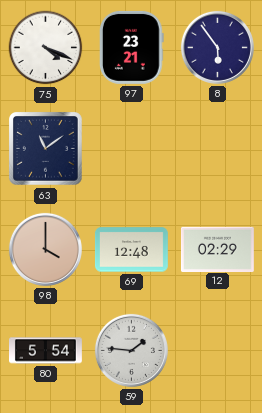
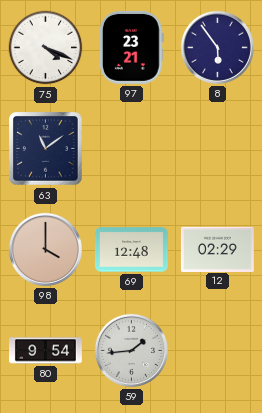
80: 5:54 -> 9:54
59: 1:46 -> 1:44
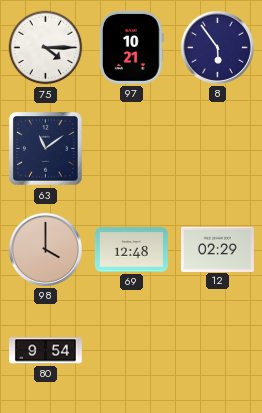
75: 4:19 -> 4:15
97: 23:21 -> 10:21
59: 1:44 -> none
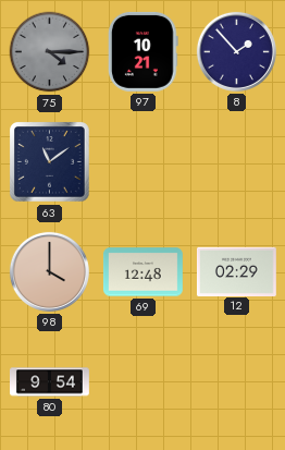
75 dial: white -> grey
8: 5:54 -> 1:53
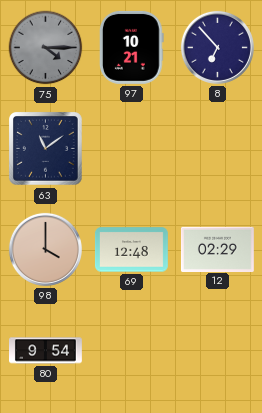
8: 1:53 -> 6:53
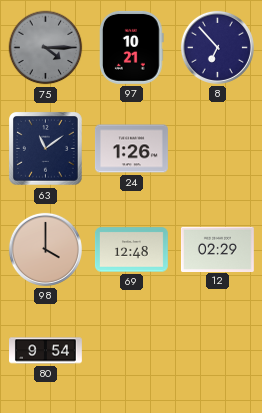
24: none -> 1:26
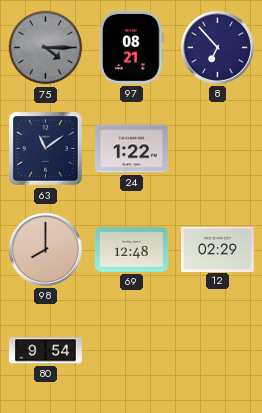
97: 10:21 -> 08:21
24: 1:26 -> 1:22
98: 4:00 -> 8:00
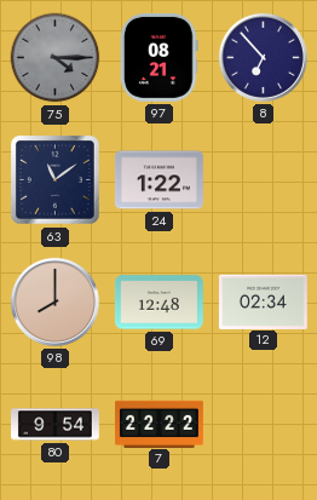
12: 02:29 -> 02:34
7: none -> 22:22
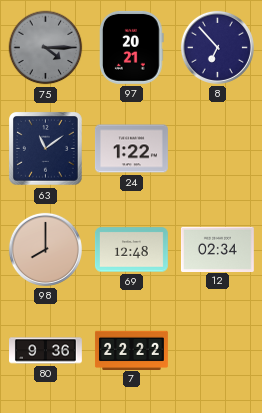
97: 08:21 -> 20:21
80: 9:54 -> 9:36
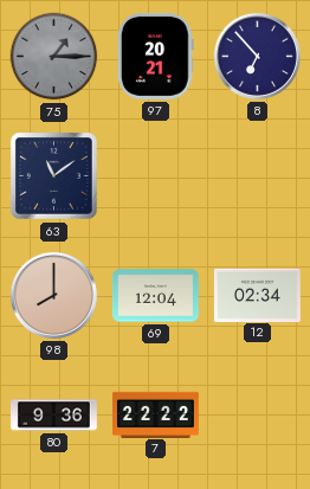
75: 4:15 -> 1:15
24: 1:22 -> none
69: 12:48 -> 12:04
